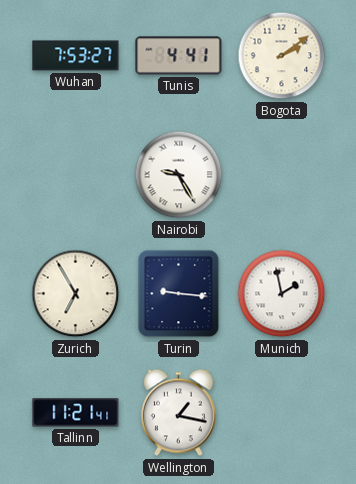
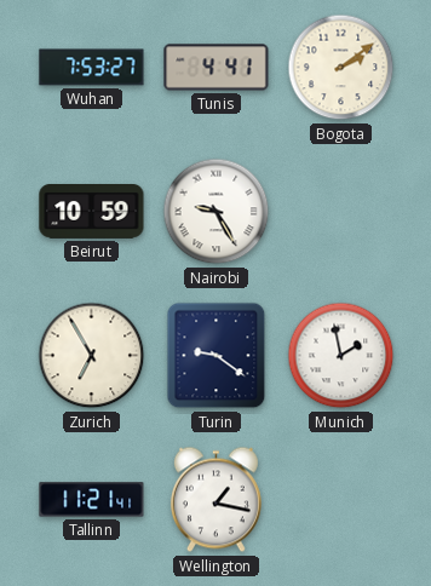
Beirut: none -> 10:59
Turin: 9:16 -> 9:21
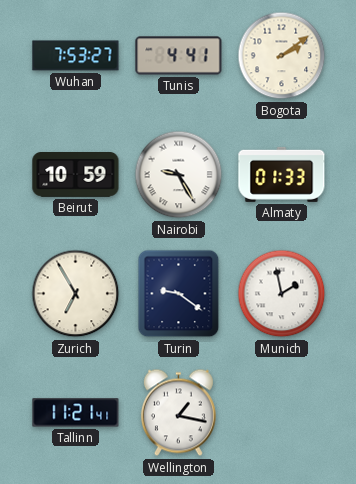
Almaty: none -> 01:33
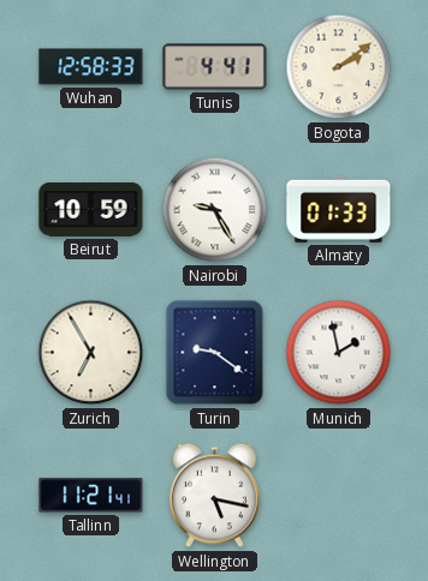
Wuhan: 7:53 -> 12:58
Wellington: 1:17 -> 5:17
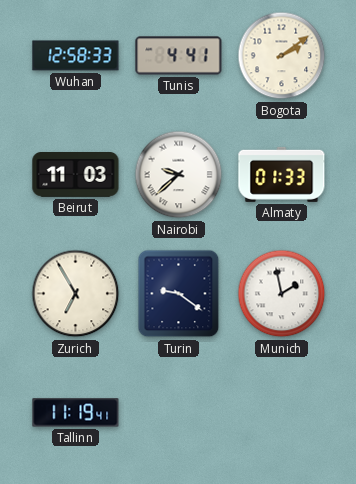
Beirut: 10:59 -> 11:03
Nairobi: 9:25 -> 9:38
Tallinn: 11:21 -> 11:19
Wellington: 5:17 -> none
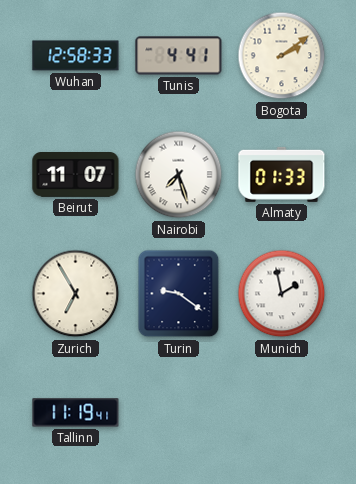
Beirut: 11:03 -> 11:07
Nairobi: 9:38 -> 7:27
